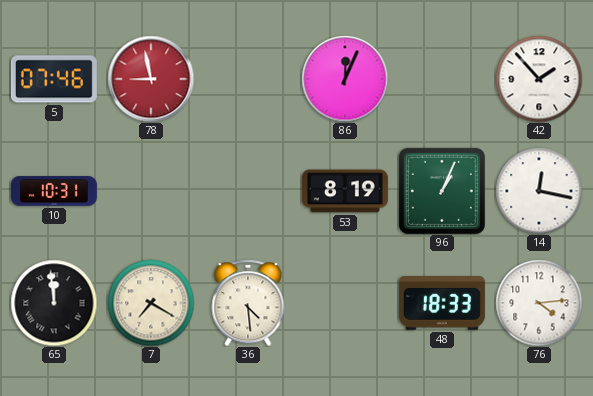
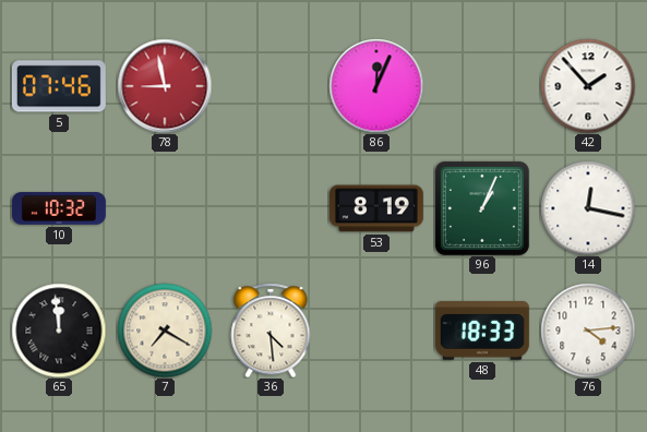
10: 10:31 -> 10:32
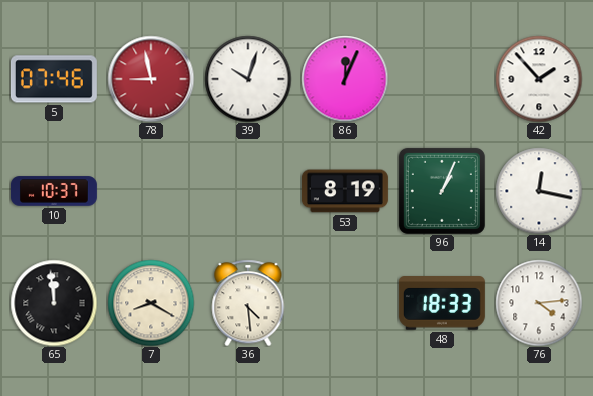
39: none -> 10:03
10: 10:32 -> 10:37
7: 7:20 -> 8:20
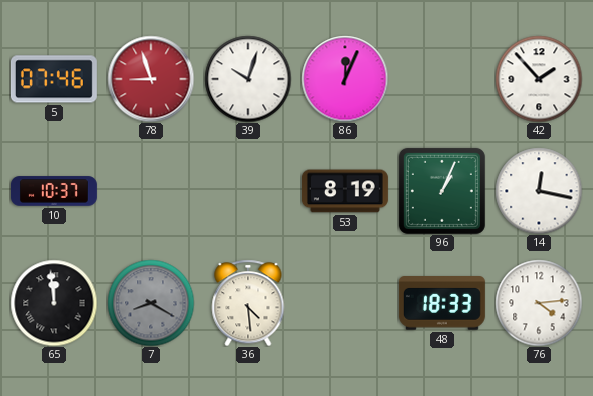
78: 8:58 -> 8:57
7 dial: cream -> grey
